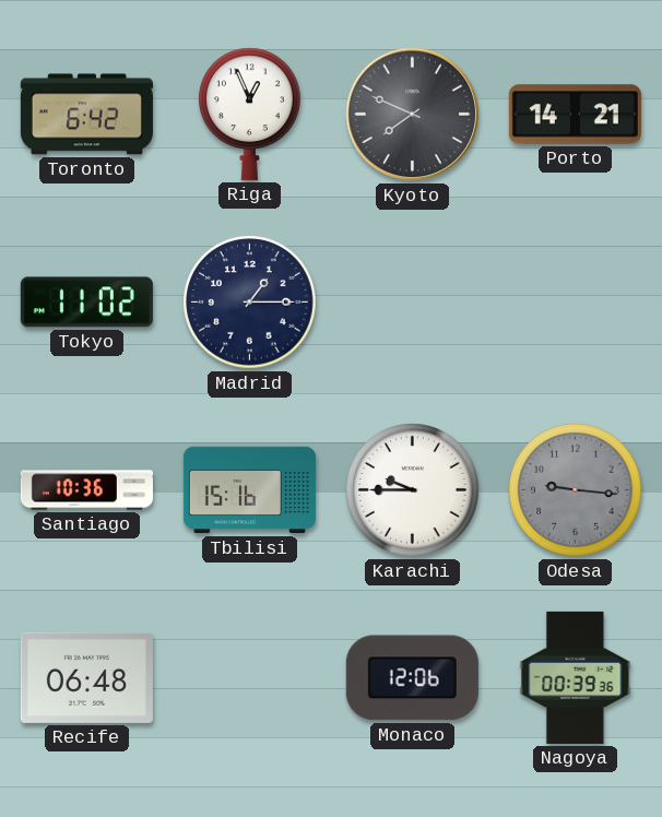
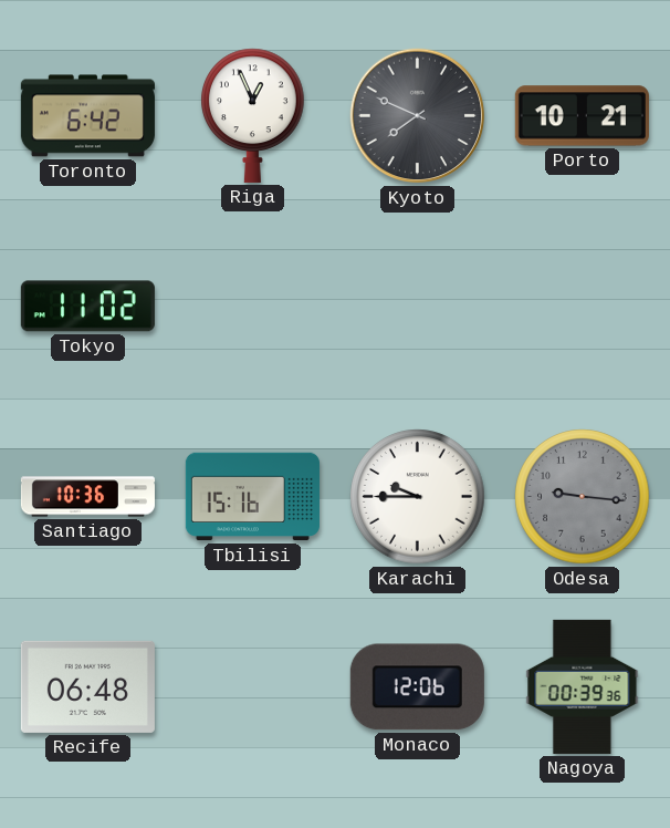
Porto: 14:21 -> 10:21
Madrid: 1:15 -> none
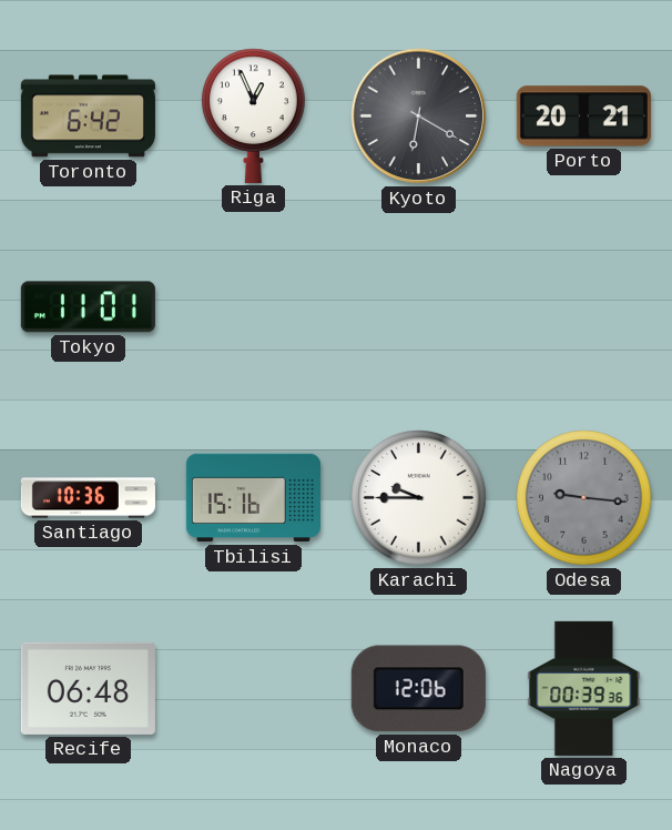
Kyoto: 7:49 -> 6:20
Porto: 10:21 -> 20:21
Tokyo: 11:02 -> 11:01
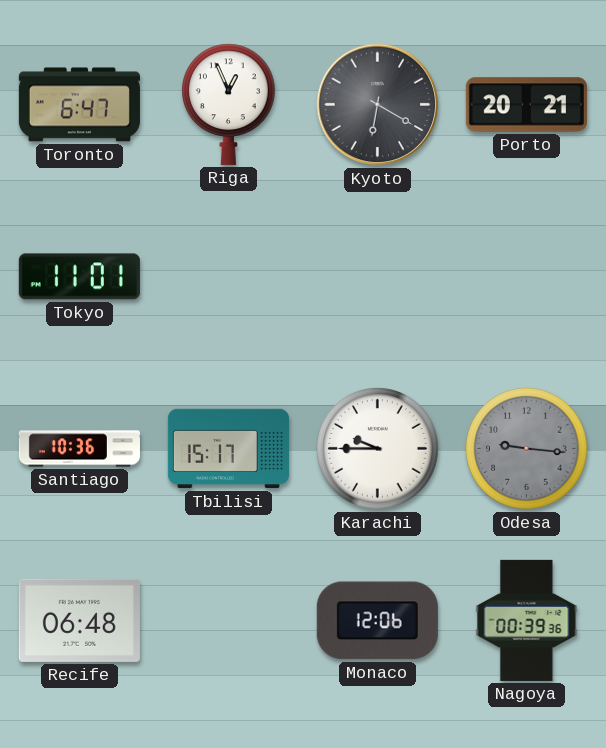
Toronto: 6:42 -> 6:47
Tbilisi: 15:16 -> 15:17
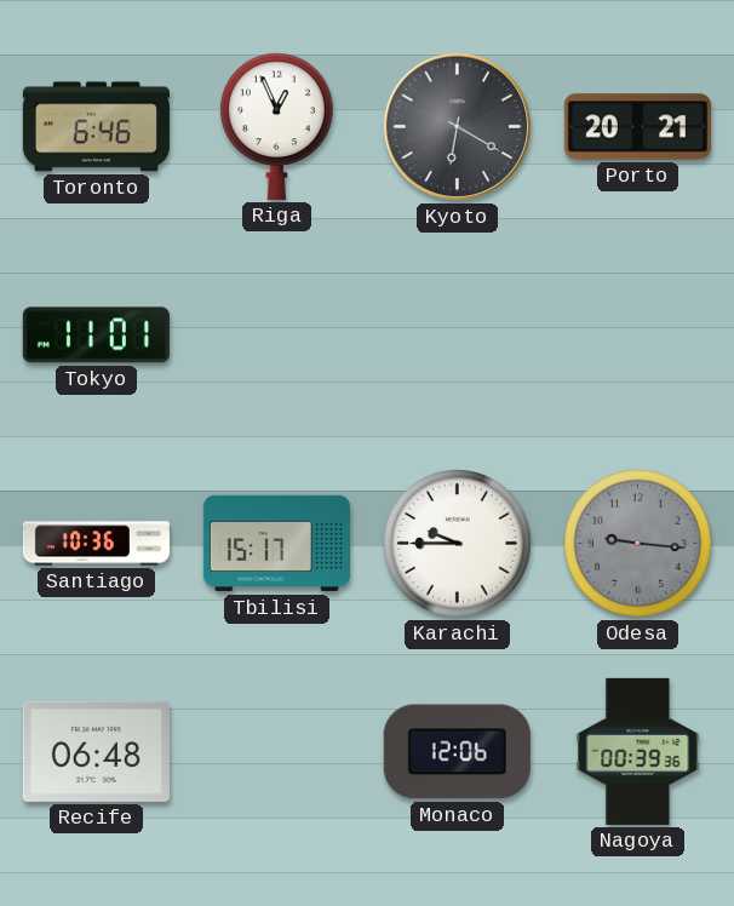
Toronto: 6:47 -> 6:46
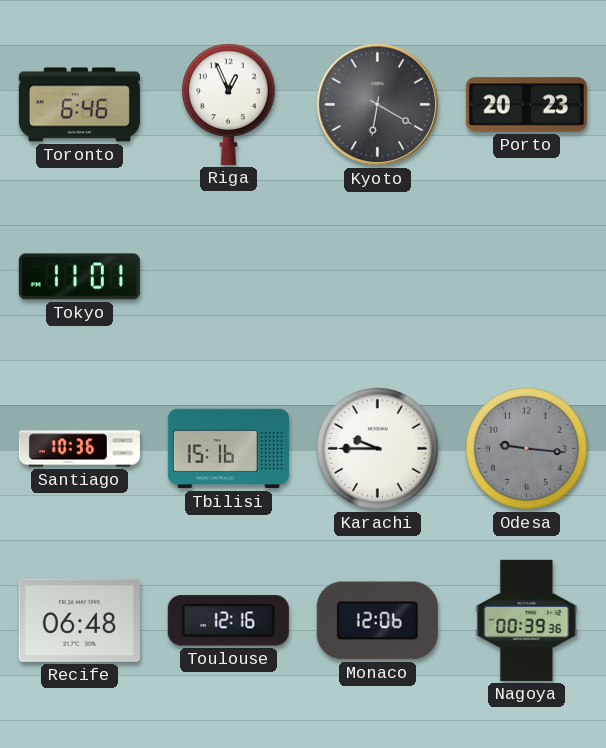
Porto: 20:21 -> 20:23
Tbilisi: 15:17 -> 15:16
Toulouse: none -> 12:16
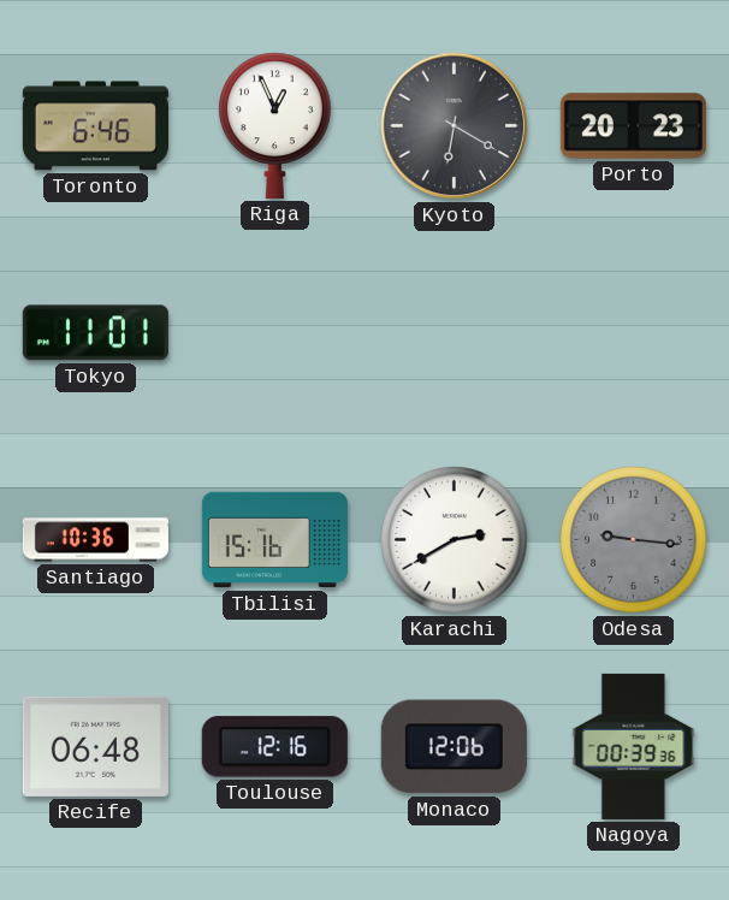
Karachi: 9:45 -> 2:40
